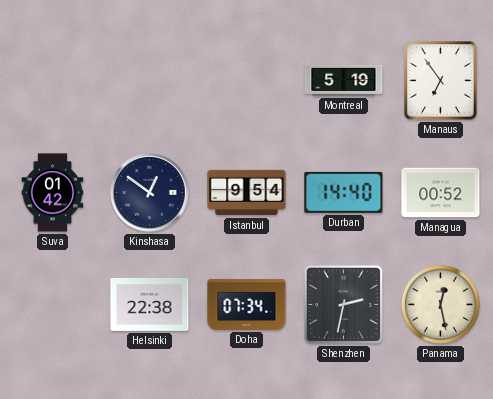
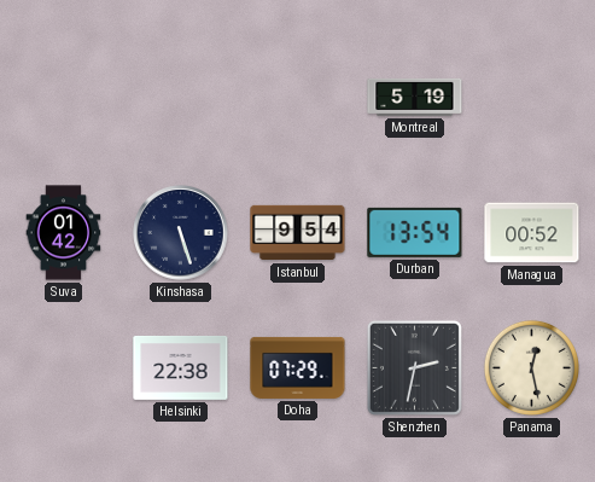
Manaus: 6:54 -> none
Kinshasa: 12:51 -> 5:27
Durban: 14:40 -> 13:54
Doha: 07:34 -> 07:29
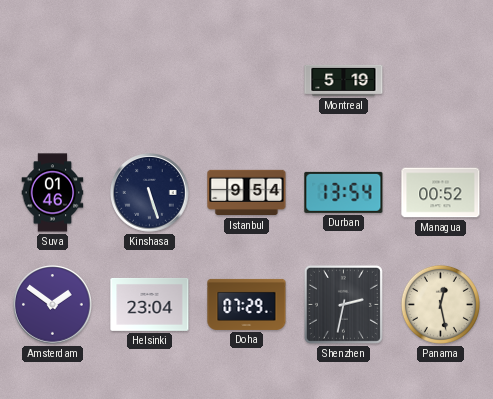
Suva: 01:42 -> 01:46
Amsterdam: none -> 1:51
Helsinki: 22:38 -> 23:04
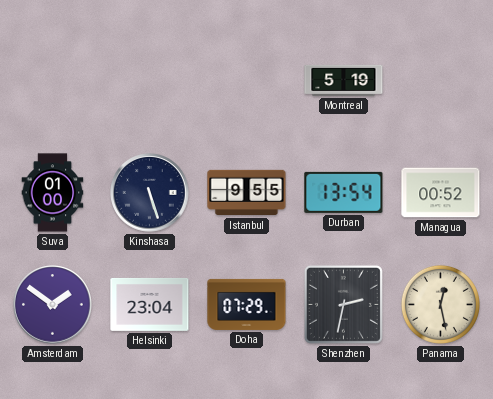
Suva: 01:46 -> 01:00
Istanbul: 9:54 -> 9:55
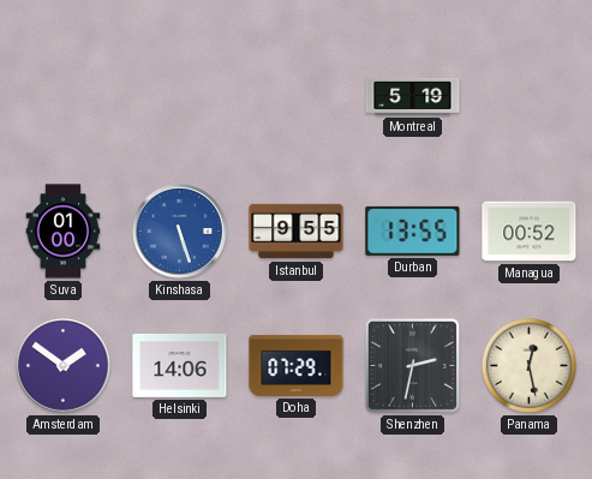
Kinshasa dial: navy -> blue
Durban: 13:54 -> 13:55
Helsinki: 23:04 -> 14:06
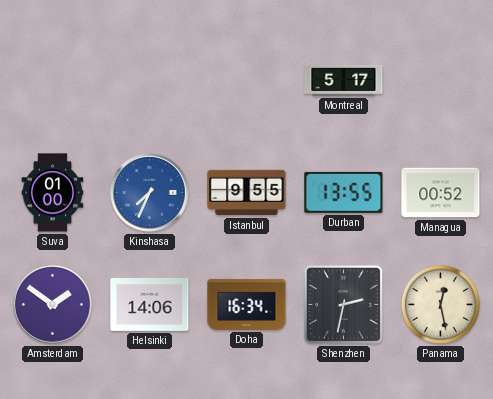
Montreal: 5:19 -> 5:17
Kinshasa: 5:27 -> 7:34
Doha: 07:29 -> 16:34
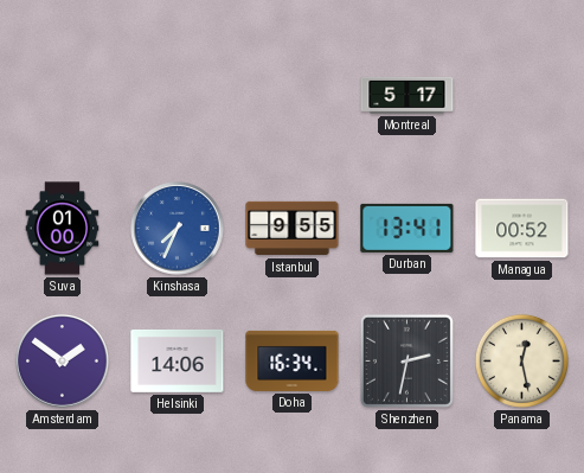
Durban: 13:55 -> 13:41
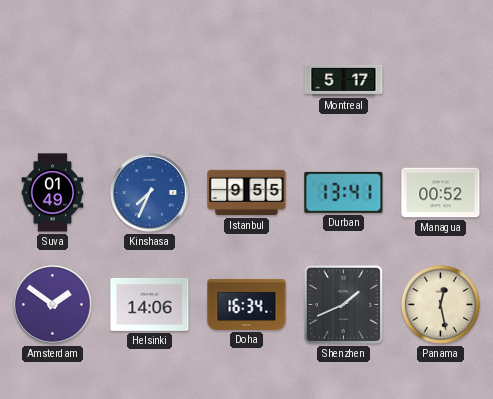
Suva: 01:00 -> 01:49
Shenzhen: 2:32 -> 1:41
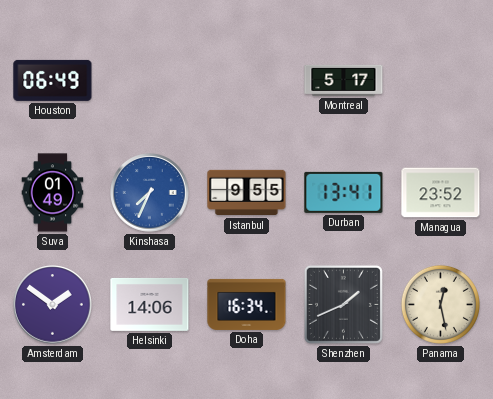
Houston: none -> 06:49
Managua: 00:52 -> 23:52
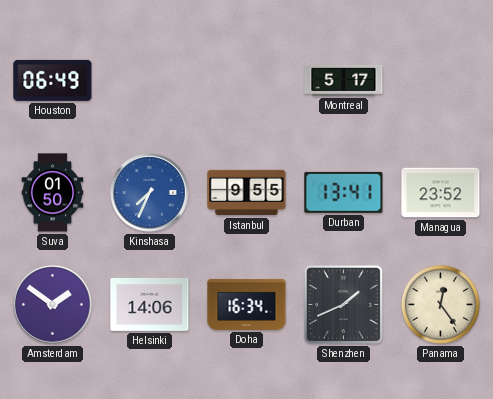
Suva: 01:49 -> 01:50
Panama: 12:28 -> 12:24
